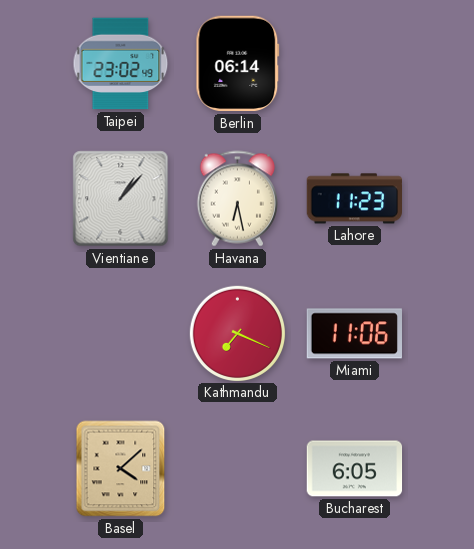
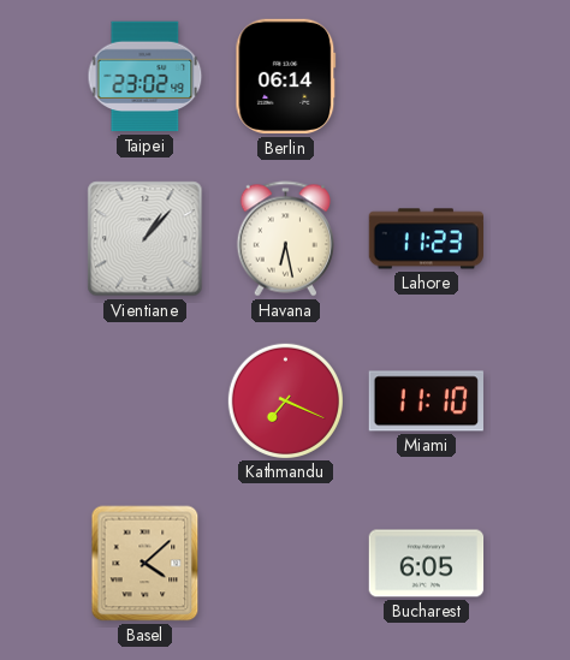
Miami: 11:06 -> 11:10
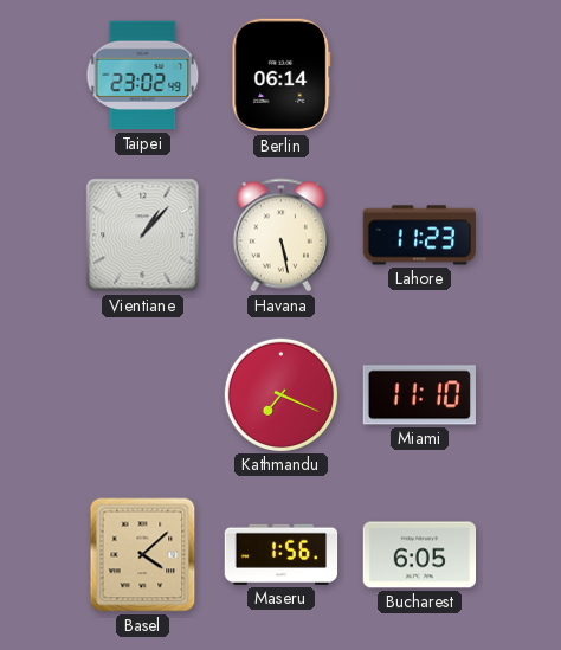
Havana: 6:28 -> 5:28
Maseru: none -> 1:56
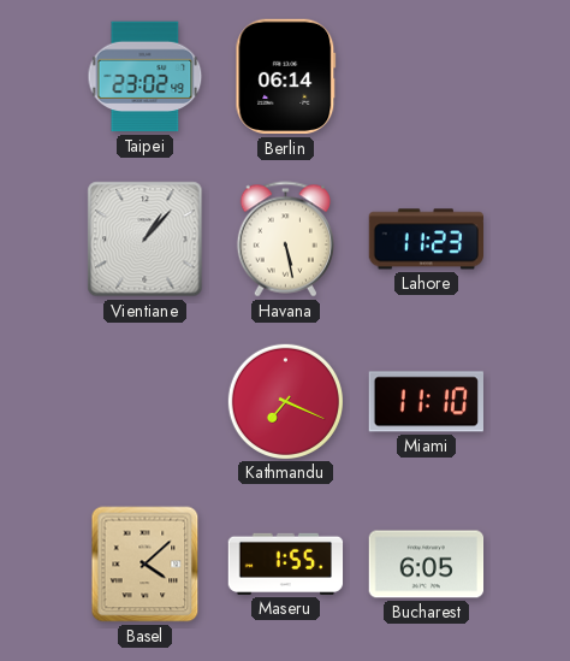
Maseru: 1:56 -> 1:55
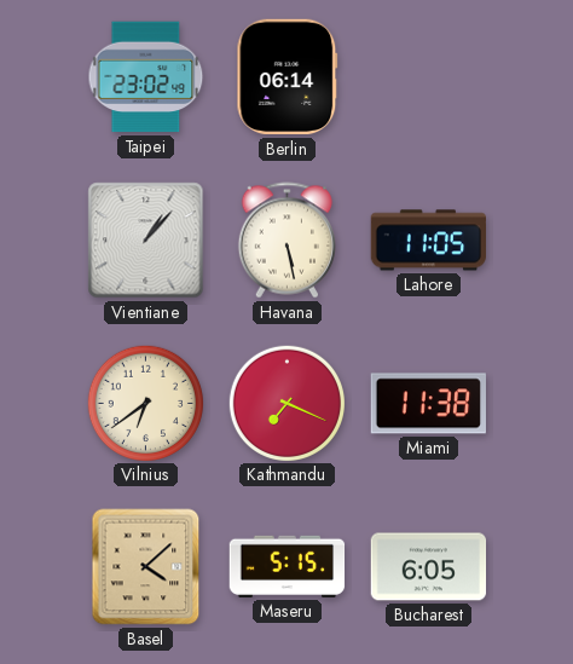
Lahore: 11:23 -> 11:05
Vilnius: none -> 6:39
Miami: 11:10 -> 11:38
Maseru: 1:55 -> 5:15
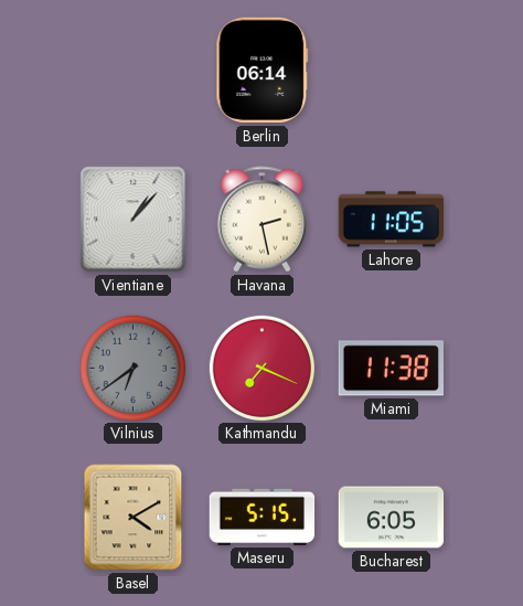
Taipei: 23:02 -> none
Havana: 5:28 -> 2:28
Vilnius dial: cream -> grey
Basel: 4:08 -> 4:10
